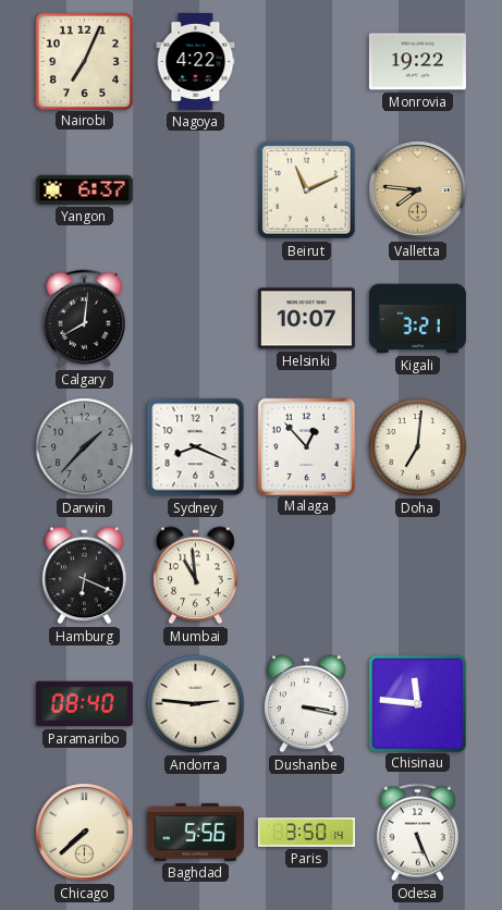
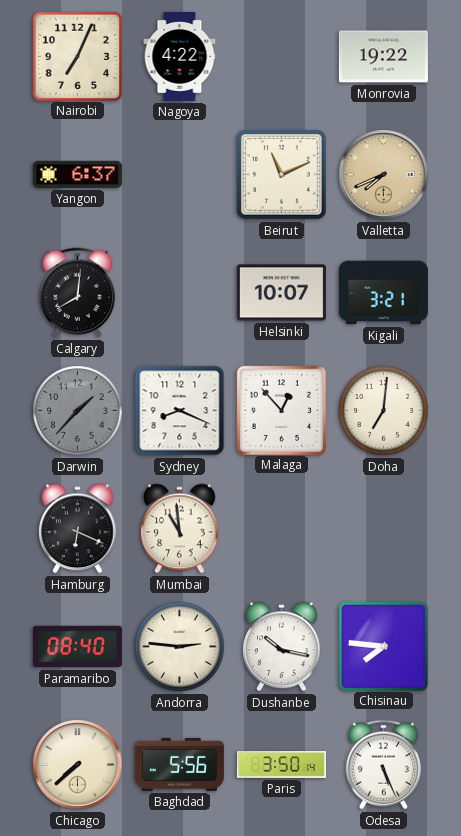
Valletta: 7:46 -> 7:41
Dushanbe: 3:17 -> 10:17
Chisinau: 11:46 -> 7:46
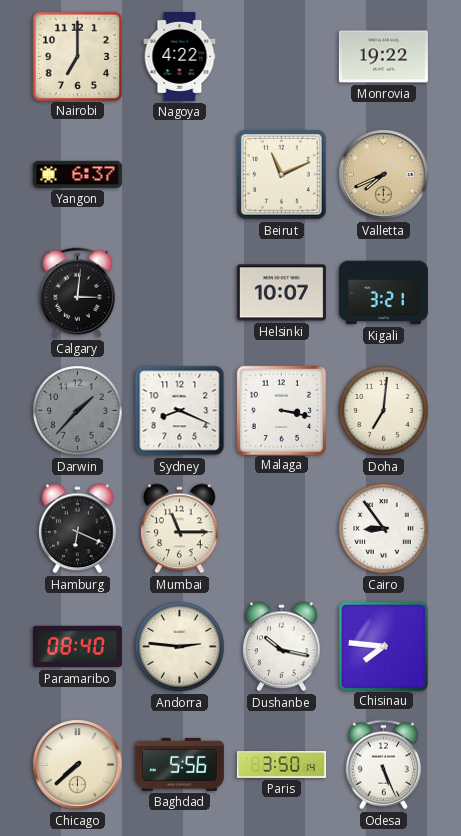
Nairobi: 7:04 -> 7:00
Calgary: 8:01 -> 3:01
Malaga: 12:53 -> 3:17
Mumbai: 10:59 -> 11:15
Cairo: none -> 8:54
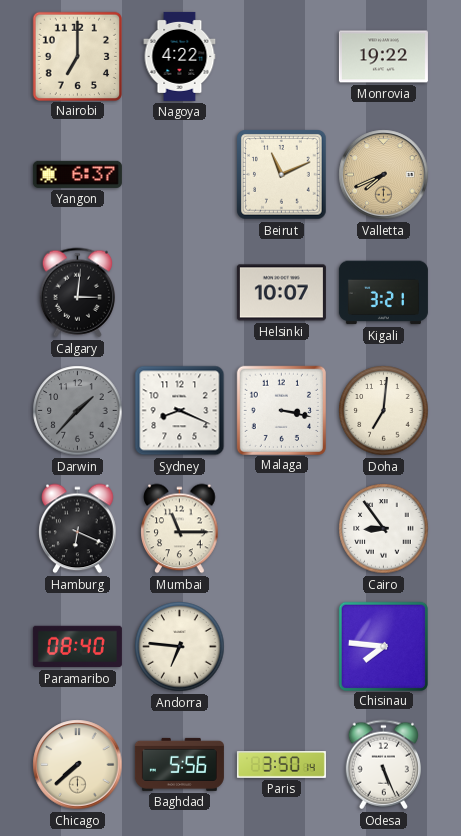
Andorra: 2:46 -> 6:46
Dushanbe: 10:17 -> none
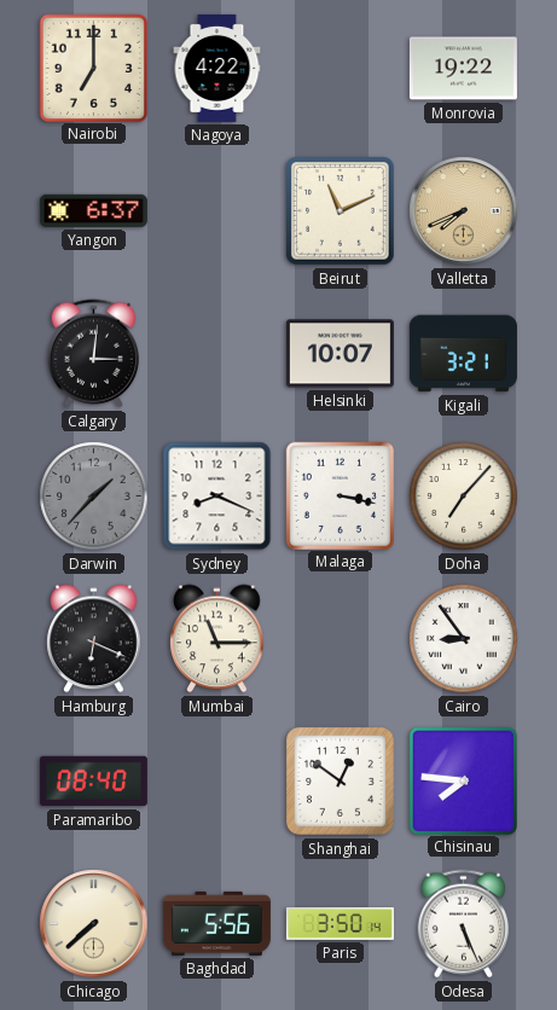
Doha: 7:01 -> 7:07
Andorra: 6:46 -> none
Shanghai: none -> 12:51
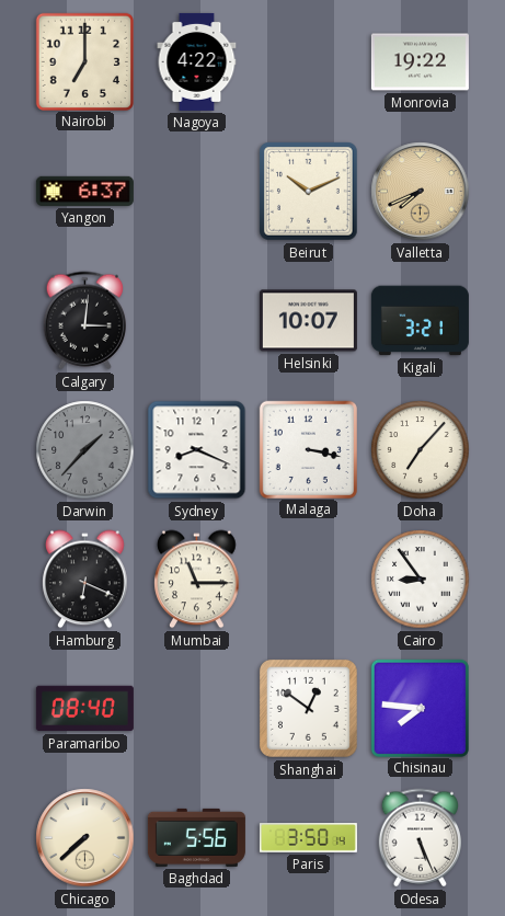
Beirut: 11:11 -> 10:11
